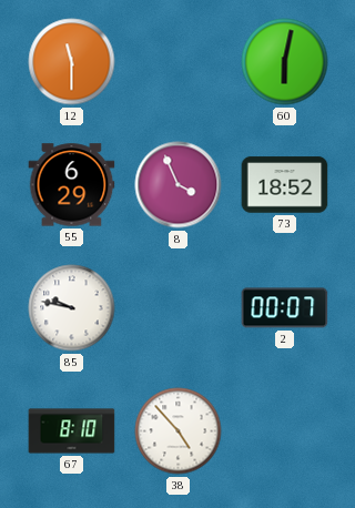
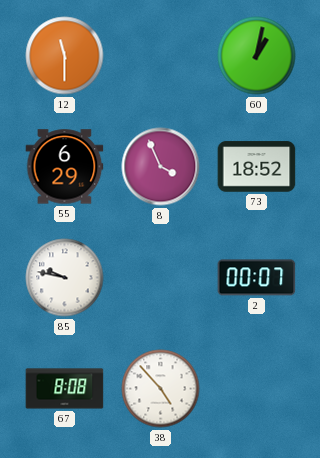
60: 6:02 -> 1:02
67: 8:10 -> 8:08
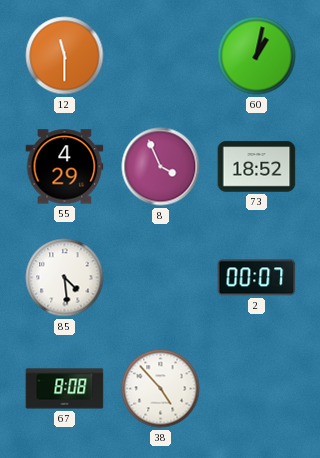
55: 6:29 -> 4:29
85: 9:47 -> 4:29
